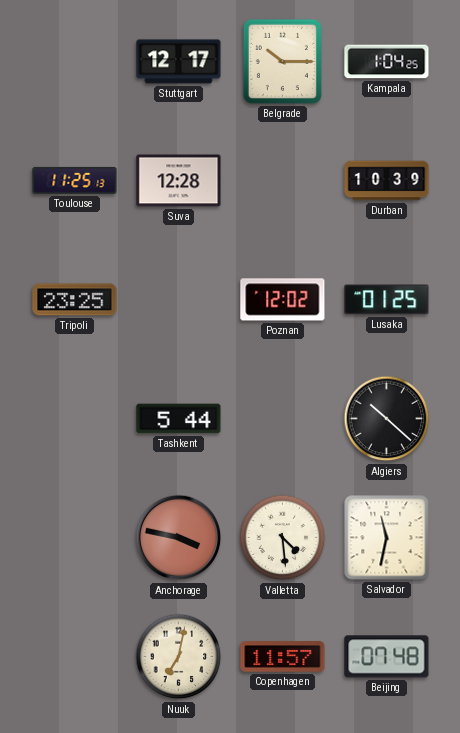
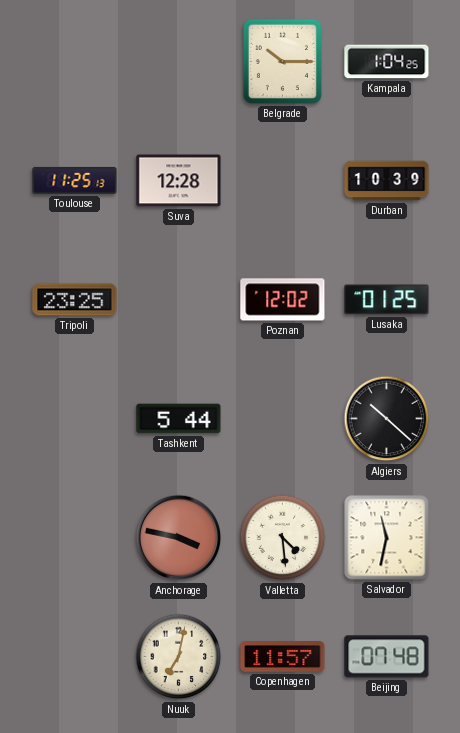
Stuttgart: 12:17 -> none
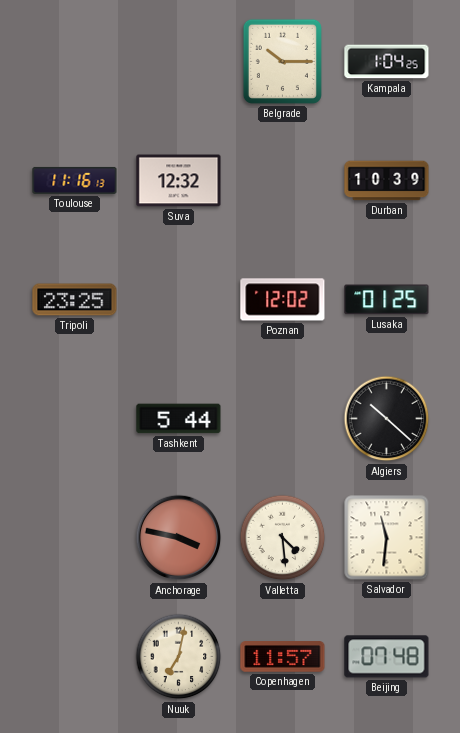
Toulouse: 11:25 -> 11:16
Suva: 12:28 -> 12:32
Salvador: 11:32 -> 11:31
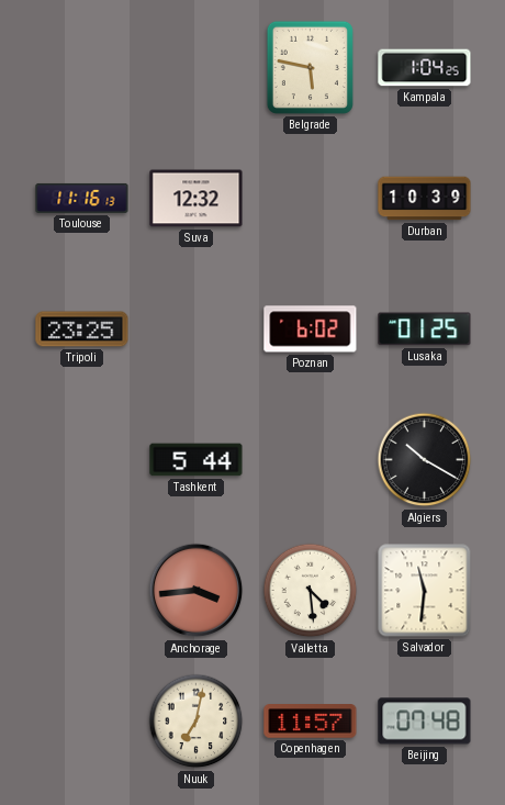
Belgrade: 10:15 -> 5:47
Poznan: 12:02 -> 6:02
Algiers: 10:22 -> 10:20
Anchorage: 3:47 -> 3:44
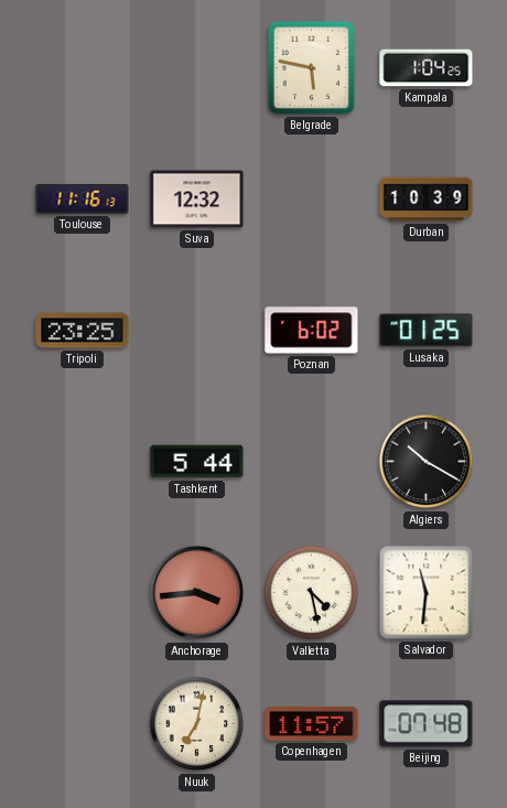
Valletta: 4:29 -> 4:28
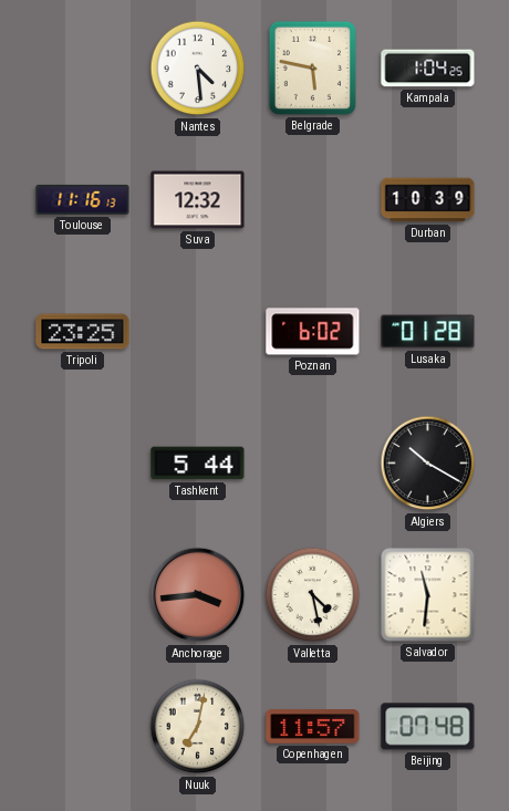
Nantes: none -> 4:29
Lusaka: 01:25 -> 01:28
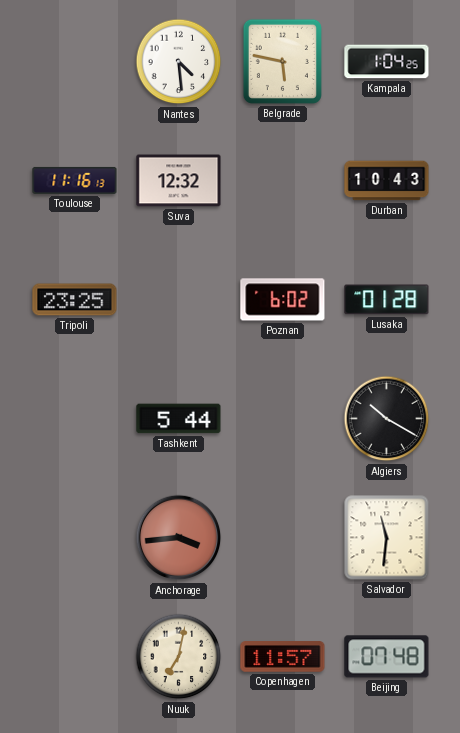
Durban: 10:39 -> 10:43
Valletta: 4:28 -> none
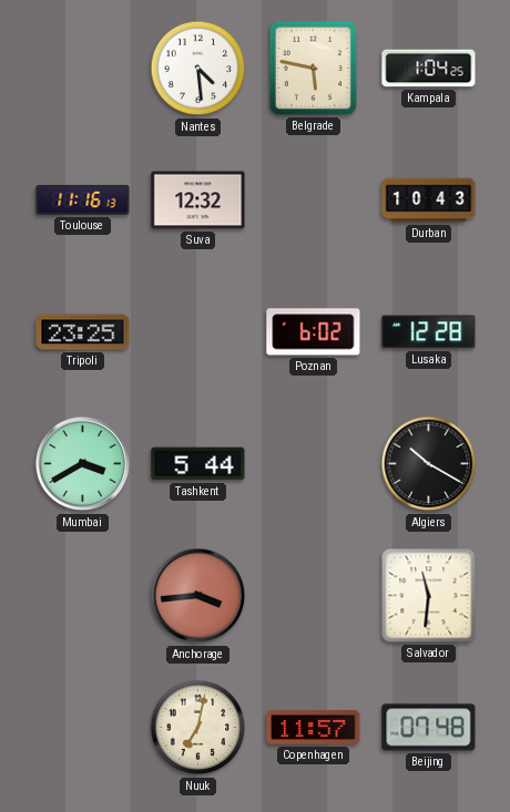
Lusaka: 01:28 -> 12:28
Mumbai: none -> 3:40
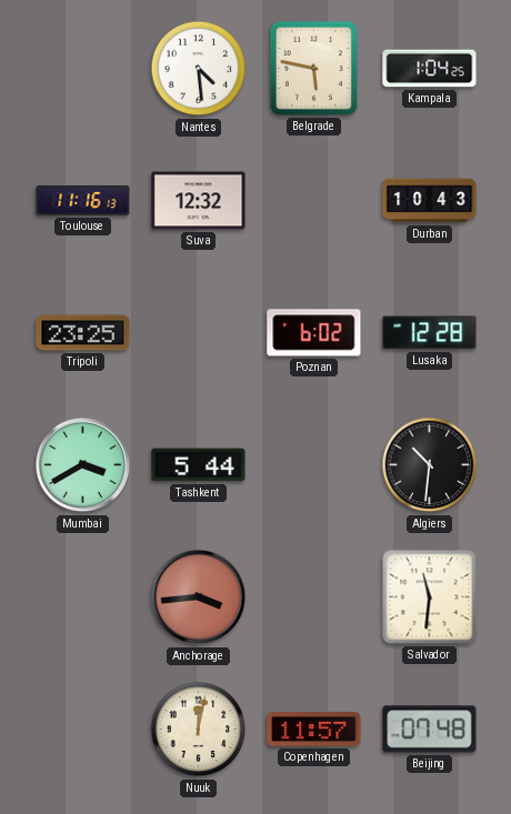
Algiers: 10:20 -> 10:31
Nuuk: 7:02 -> 12:02
